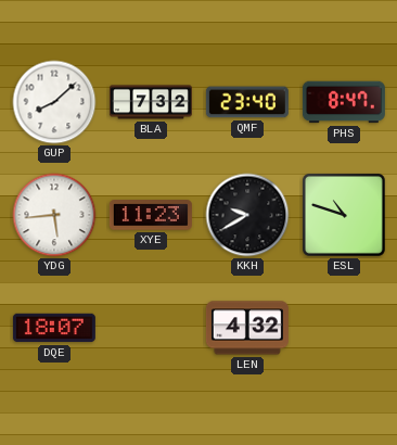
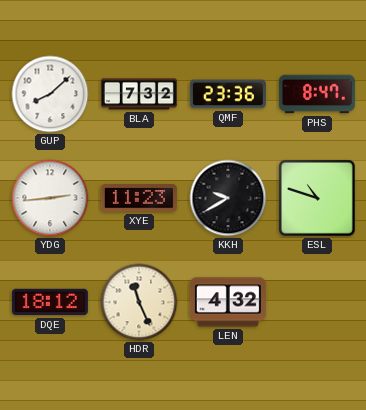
QMF: 23:40 -> 23:36
YDG: 5:44 -> 2:44
DQE: 18:07 -> 18:12
HDR: none -> 11:26
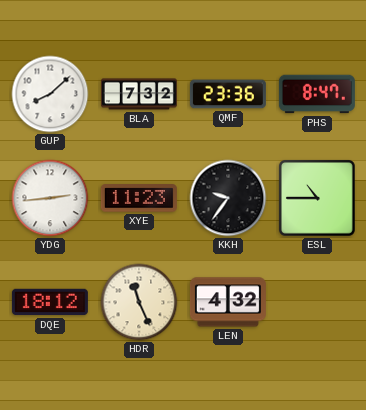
KKH: 9:40 -> 9:36
ESL: 10:48 -> 10:45
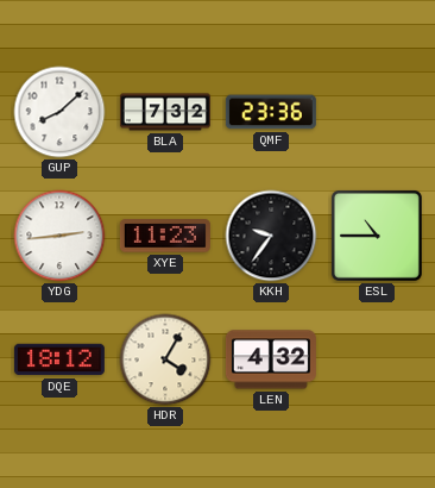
PHS: 8:47 -> none
HDR: 11:26 -> 4:05
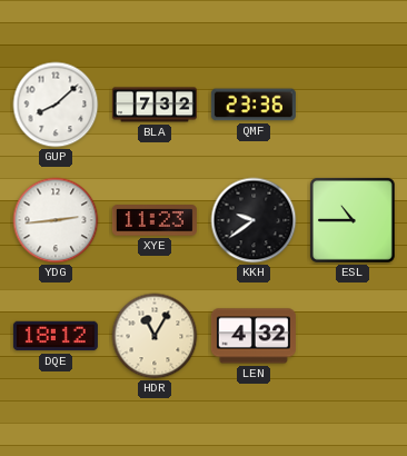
KKH: 9:36 -> 9:39
HDR: 4:05 -> 11:05
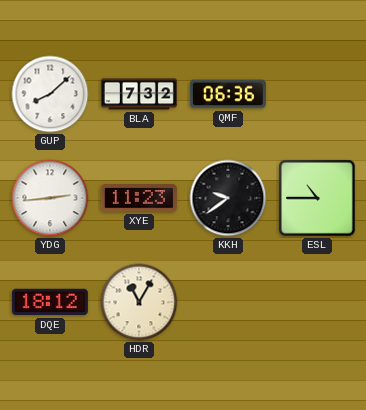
QMF: 23:36 -> 06:36
LEN: 4:32 -> none
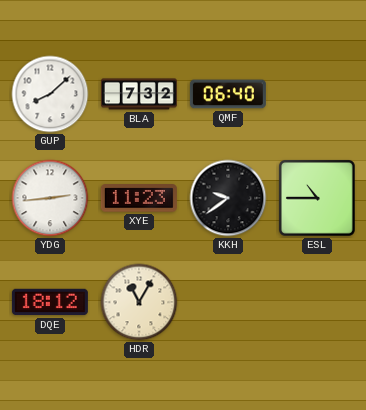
QMF: 06:36 -> 06:40
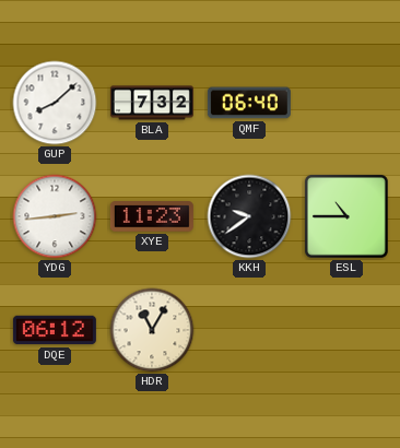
DQE: 18:12 -> 06:12
